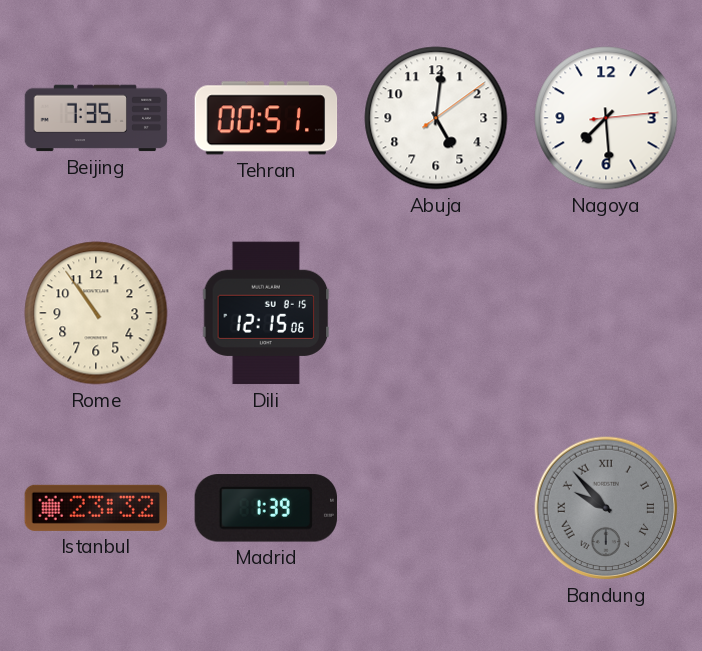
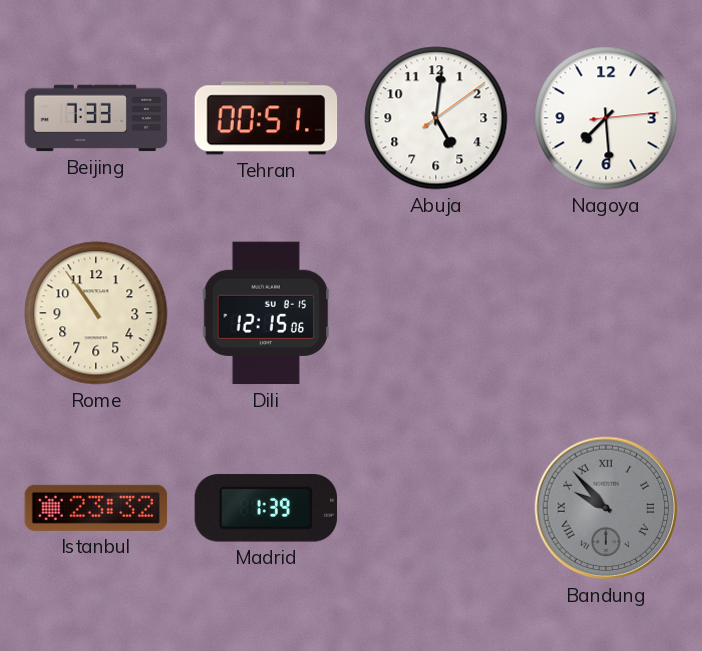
Beijing: 7:35 -> 7:33
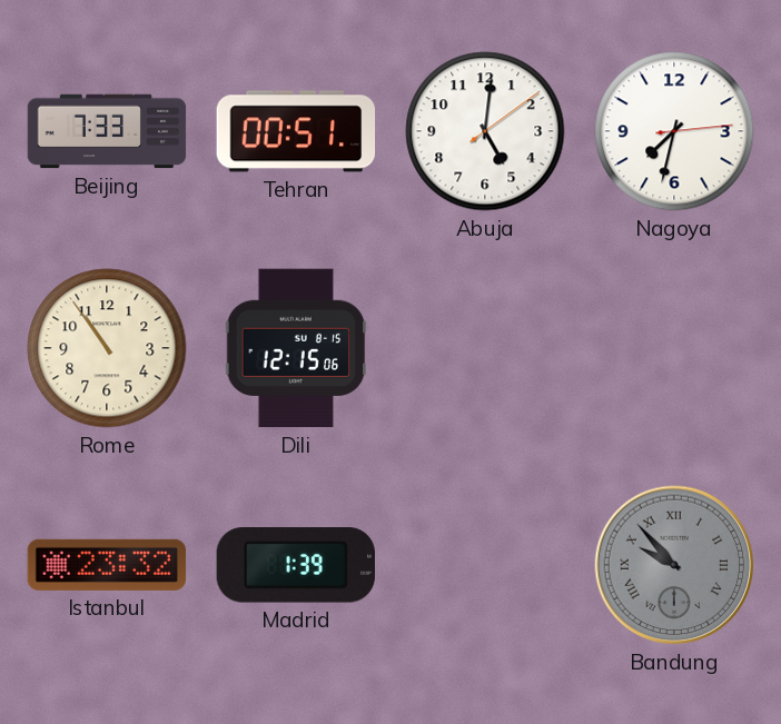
Nagoya: 7:29 -> 7:32
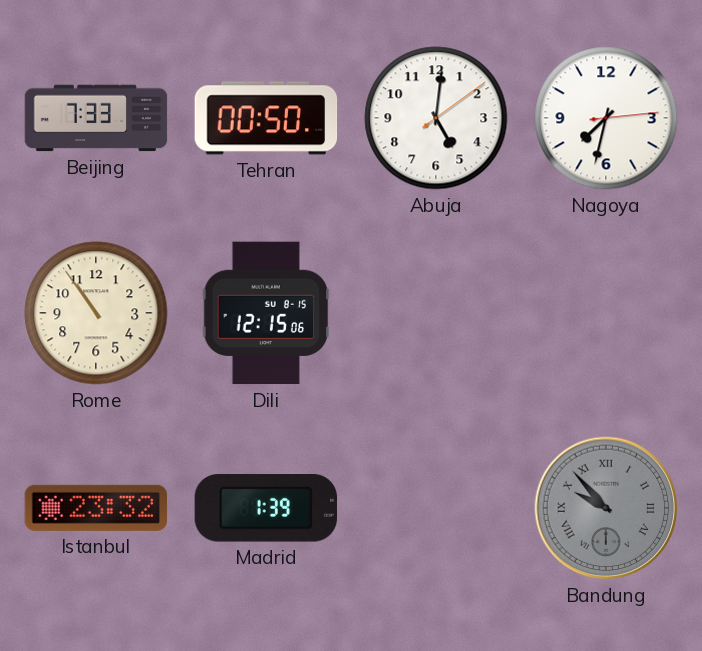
Tehran: 00:51 -> 00:50
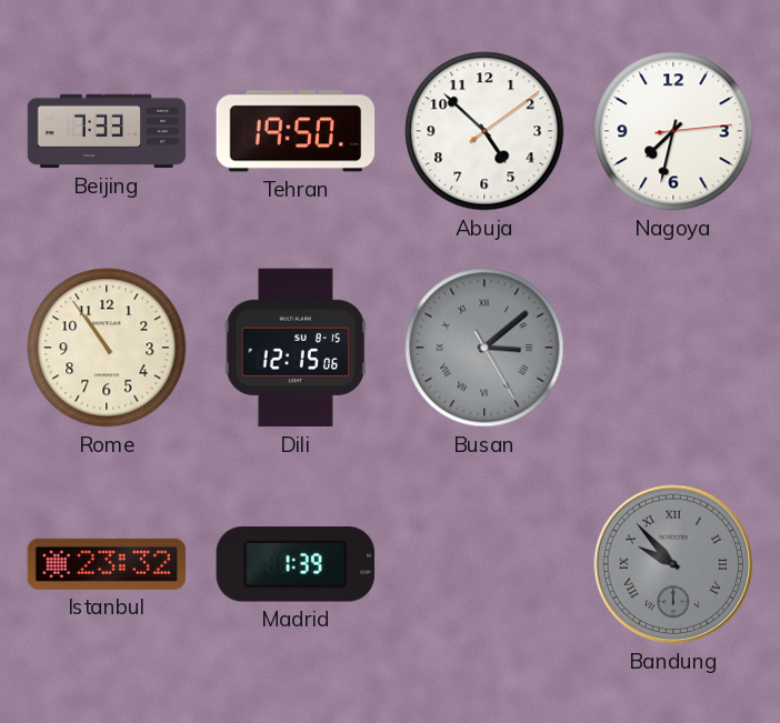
Tehran: 00:50 -> 19:50
Abuja: 5:01 -> 4:52
Busan: none -> 3:08
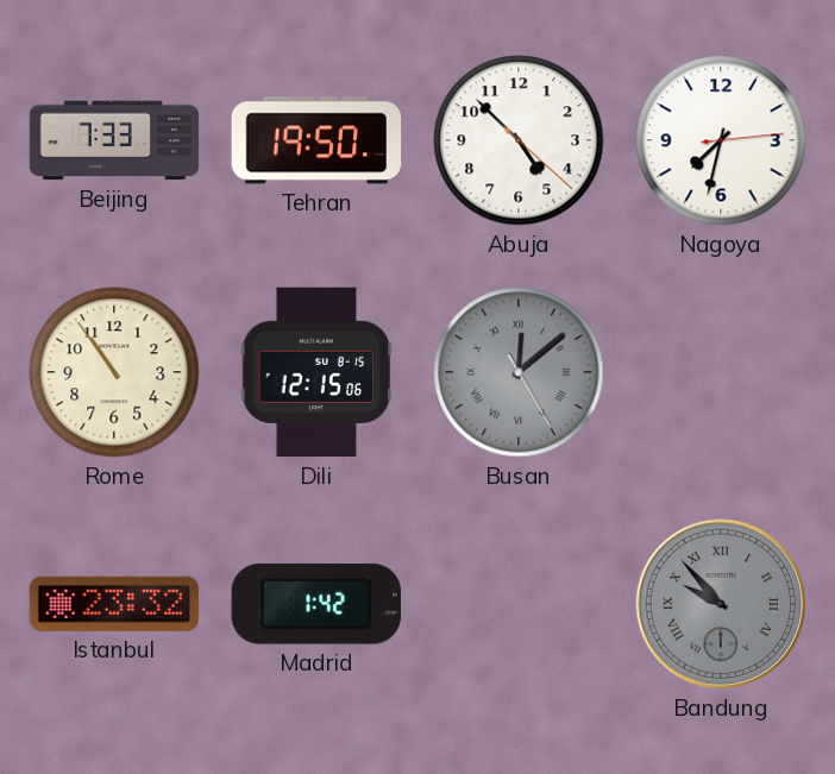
Abuja: 4:52:09 -> 4:52:22
Busan: 3:08 -> 12:08
Madrid: 1:39 -> 1:42
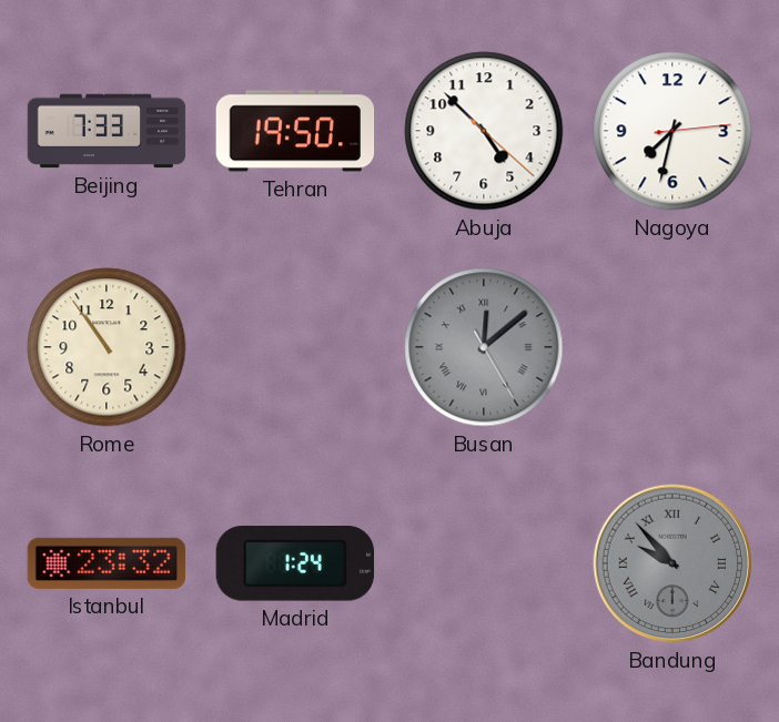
Dili: 12:15 -> none
Madrid: 1:42 -> 1:24
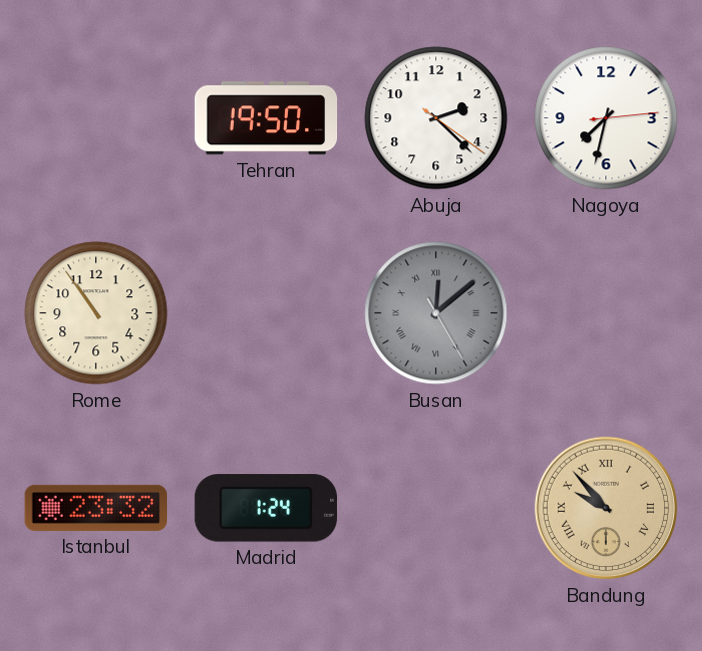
Beijing: 7:33 -> none
Abuja: 4:52 -> 2:22
Bandung dial: grey -> champagne
